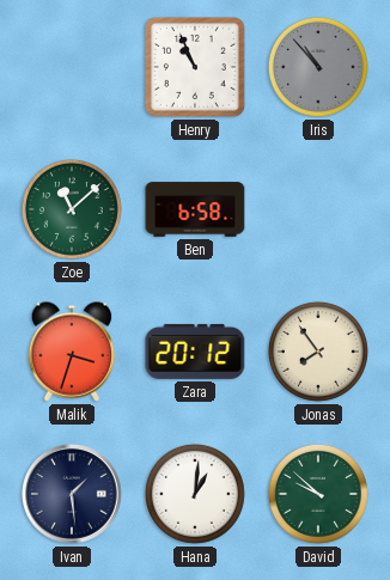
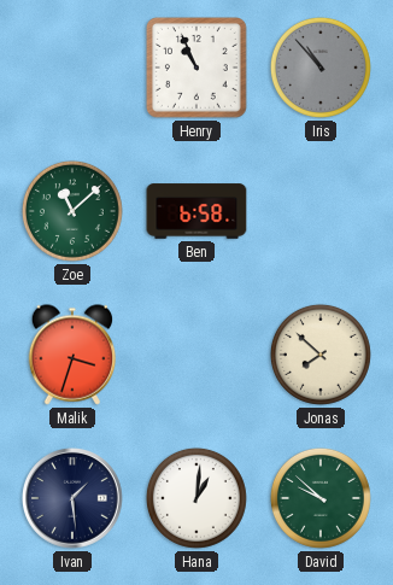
Zara: 20:12 -> none
Jonas: 7:54 -> 7:52
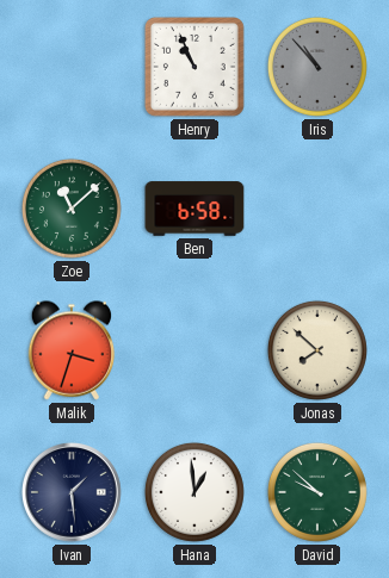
Hana: 1:01 -> 12:59
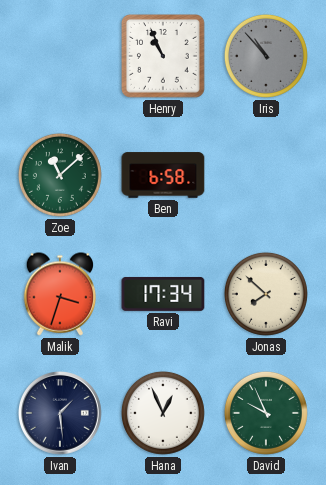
Ravi: none -> 17:34
Hana: 12:59 -> 12:56
David: 9:52 -> 9:56
